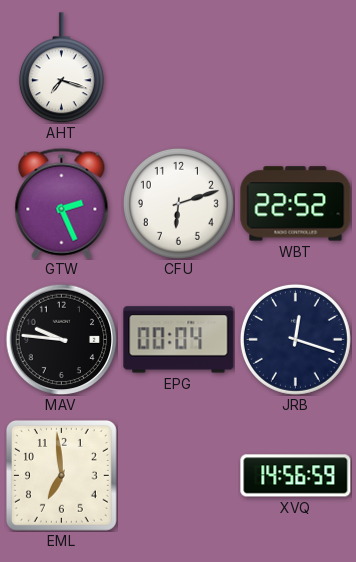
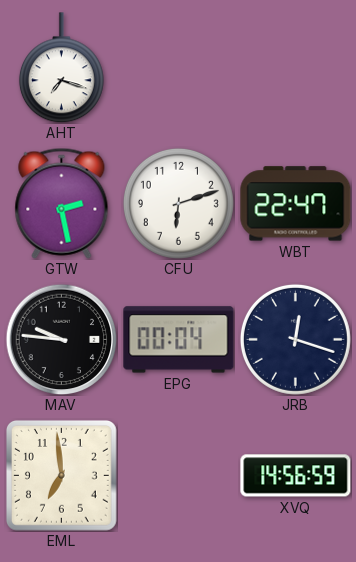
GTW: 2:26 -> 2:28
WBT: 22:52 -> 22:47
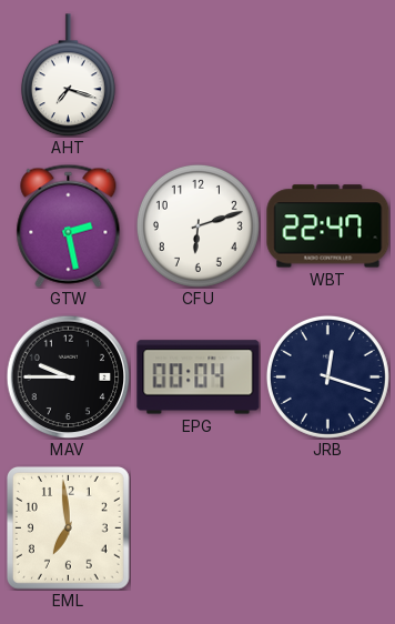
MAV: 9:46 -> 9:45
XVQ: 14:56 -> none
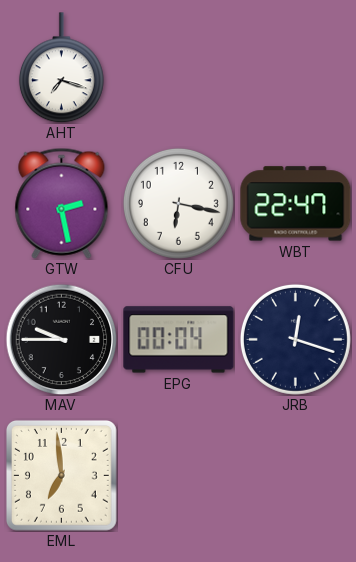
CFU: 6:12 -> 6:17
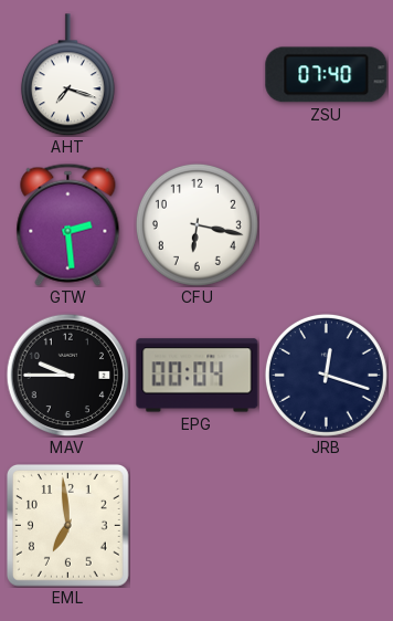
ZSU: none -> 07:40
GTW: 2:28 -> 2:29
WBT: 22:47 -> none
